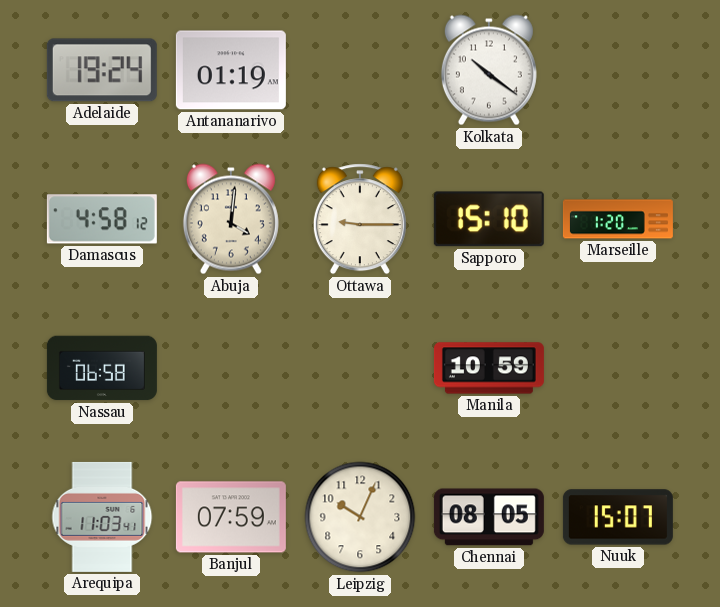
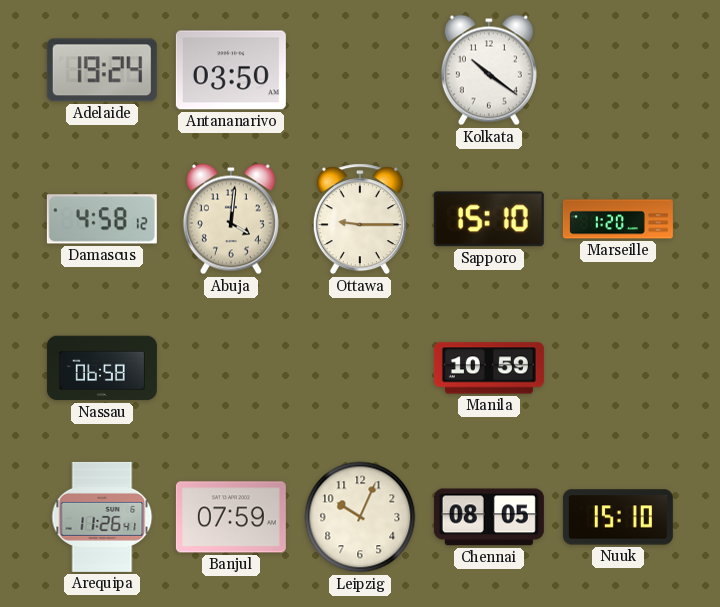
Antananarivo: 01:19 -> 03:50
Arequipa: 11:03 -> 11:26
Nuuk: 15:07 -> 15:10
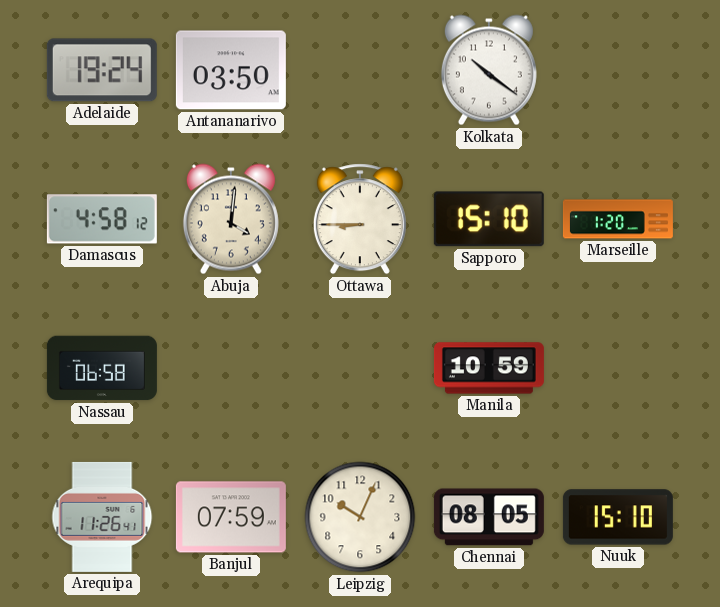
Ottawa: 9:15 -> 8:45
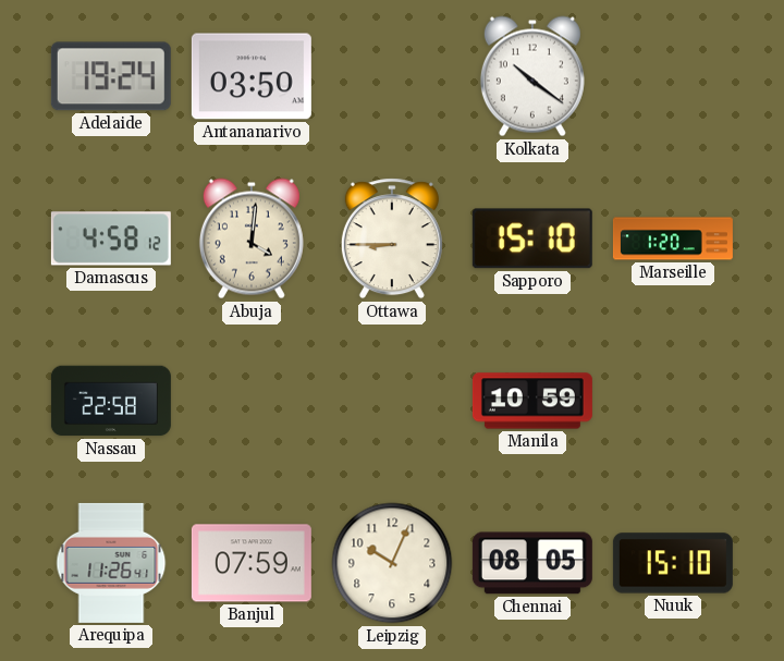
Nassau: 06:58 -> 22:58
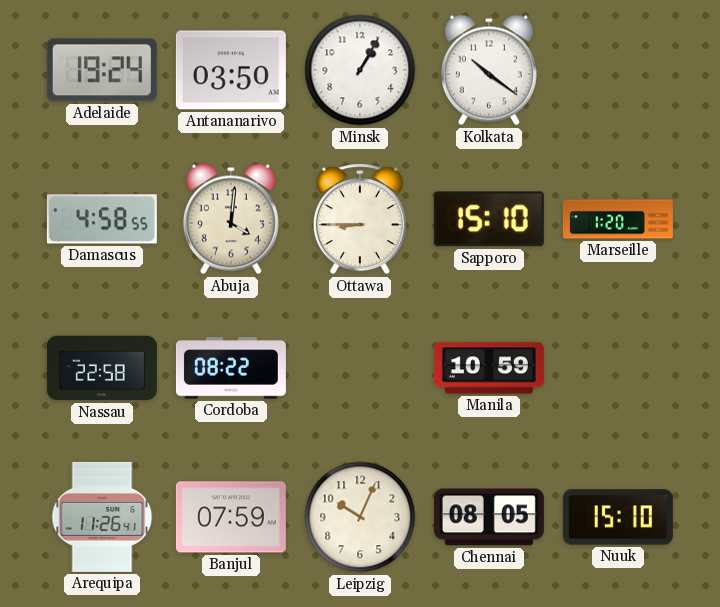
Minsk: none -> 1:05
Damascus: 4:58:12 -> 4:58:55
Cordoba: none -> 08:22
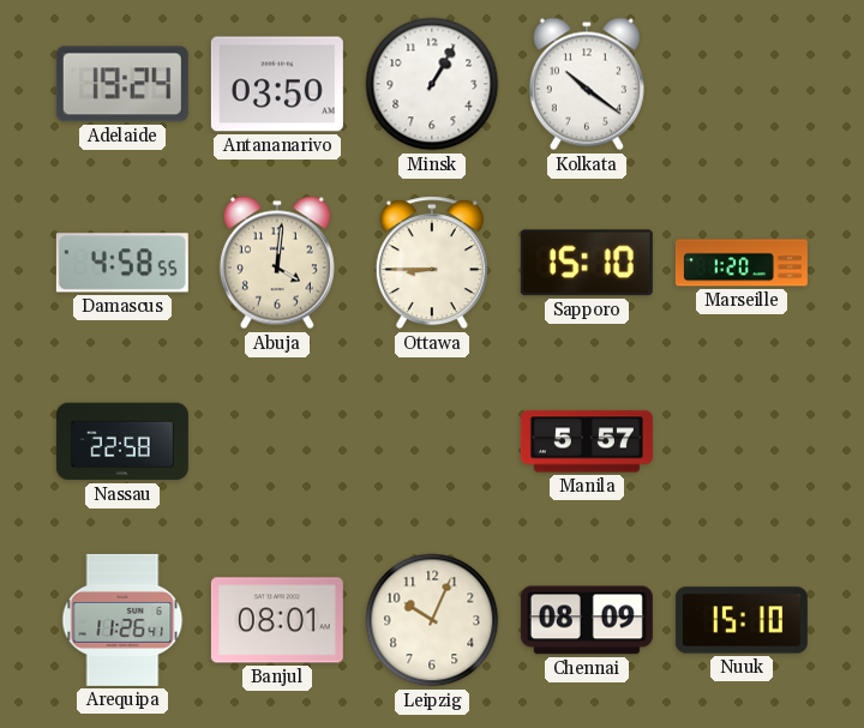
Cordoba: 08:22 -> none
Manila: 10:59 -> 5:57
Banjul: 07:59 -> 08:01
Chennai: 08:05 -> 08:09
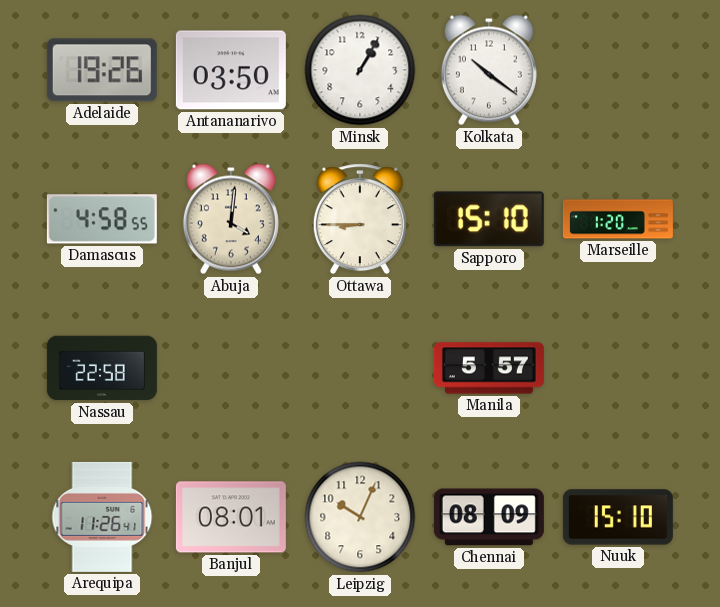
Adelaide: 19:24 -> 19:26
